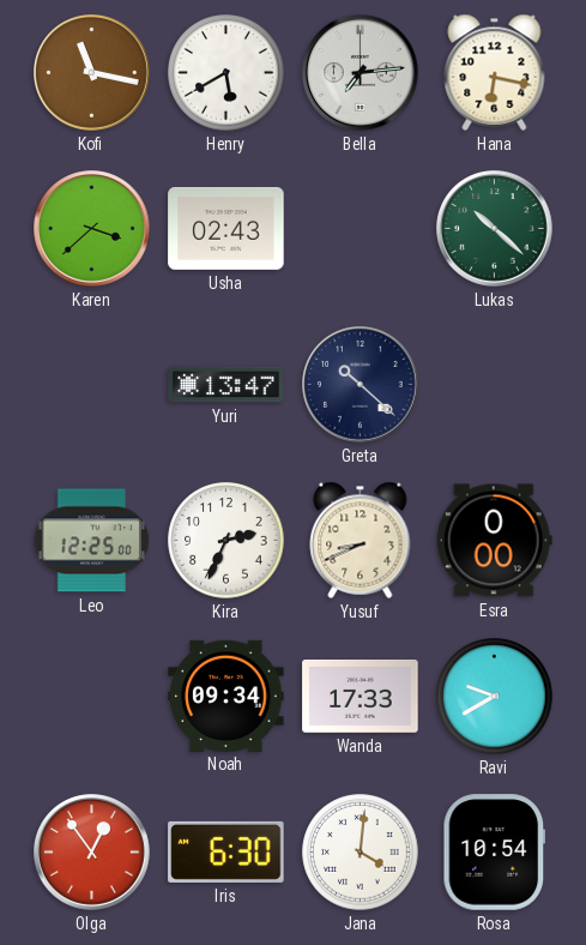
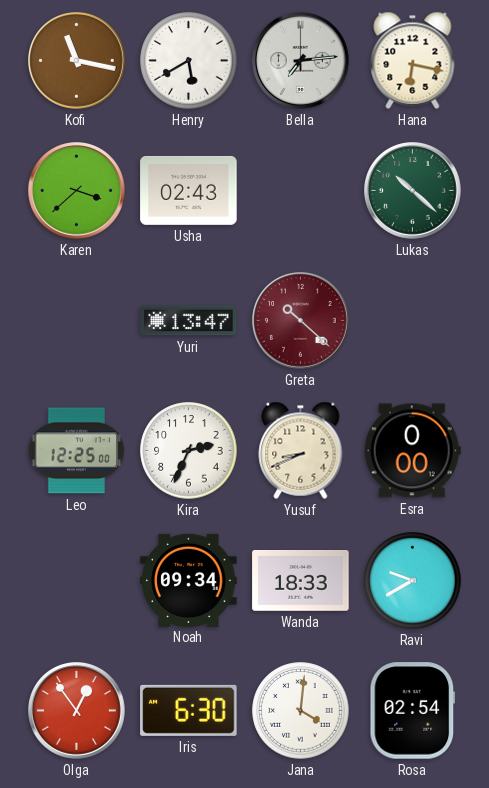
Greta dial: navy -> burgundy
Wanda: 17:33 -> 18:33
Rosa: 10:54 -> 02:54
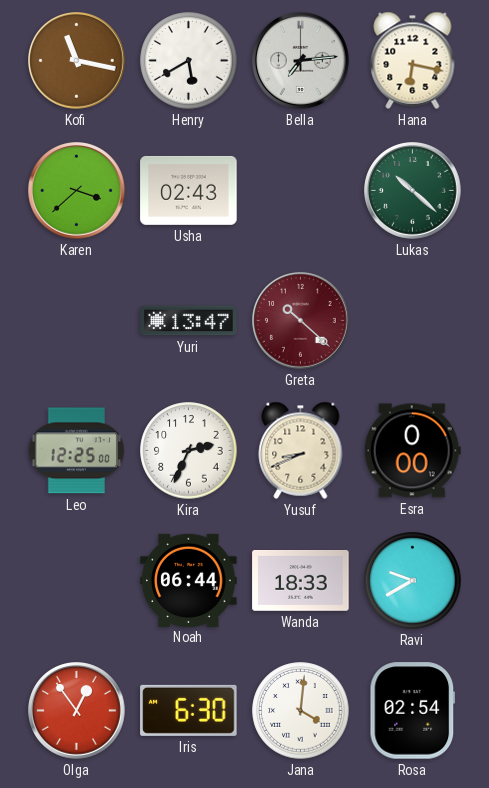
Noah: 09:34 -> 06:44
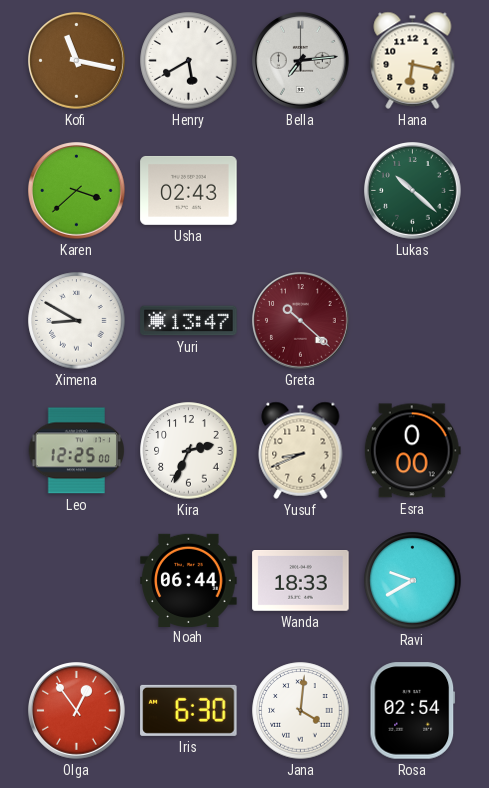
Ximena: none -> 8:50
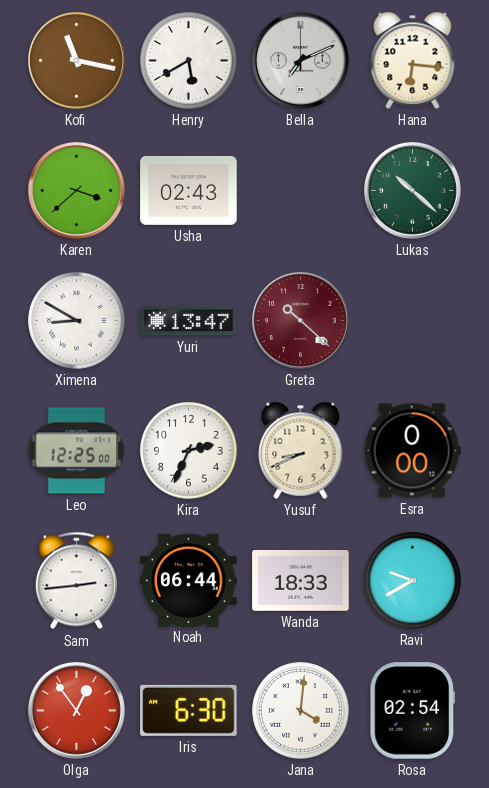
Bella: 7:14 -> 7:11
Hana: 6:17 -> 6:16
Sam: none -> 2:44
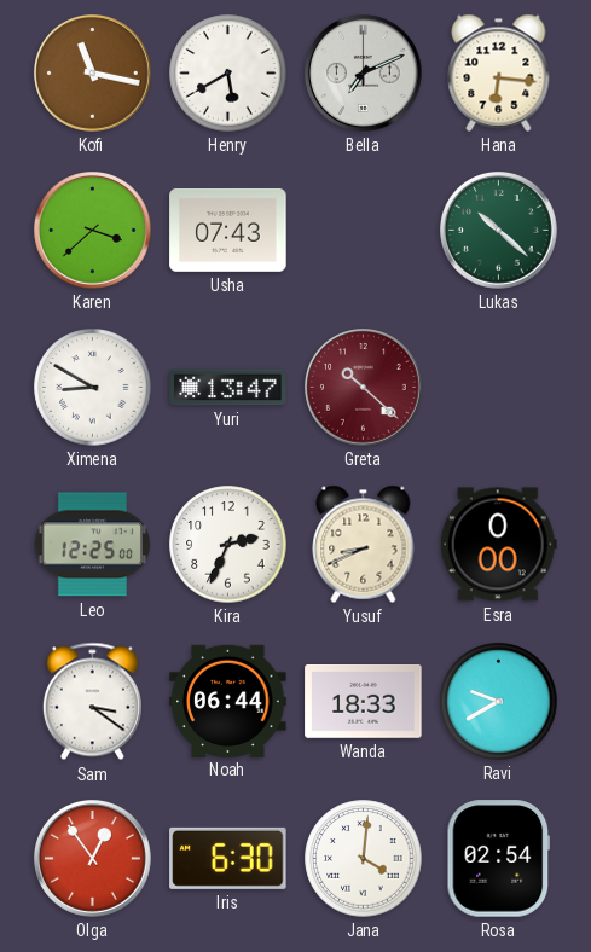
Usha: 02:43 -> 07:43
Sam: 2:44 -> 3:21
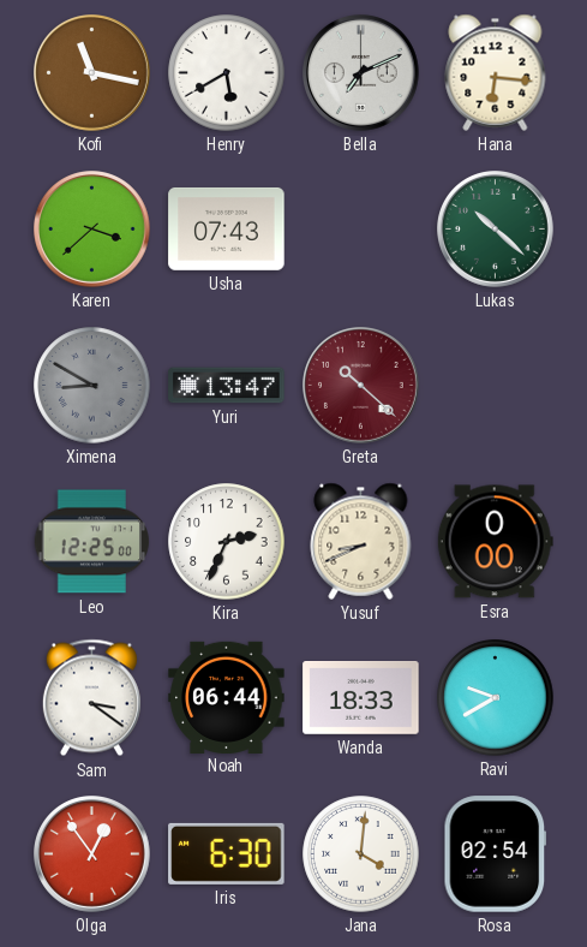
Ximena dial: white -> grey
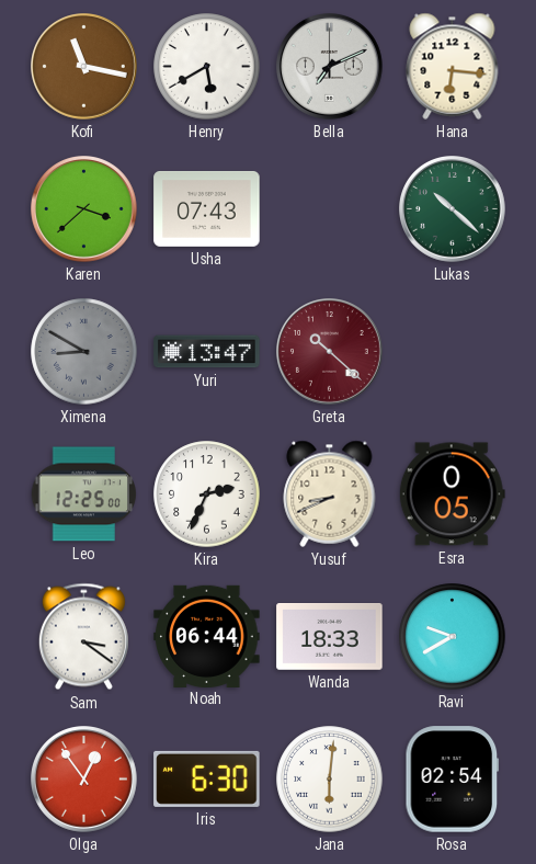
Esra: 0:00 -> 0:05
Jana: 4:01 -> 6:01
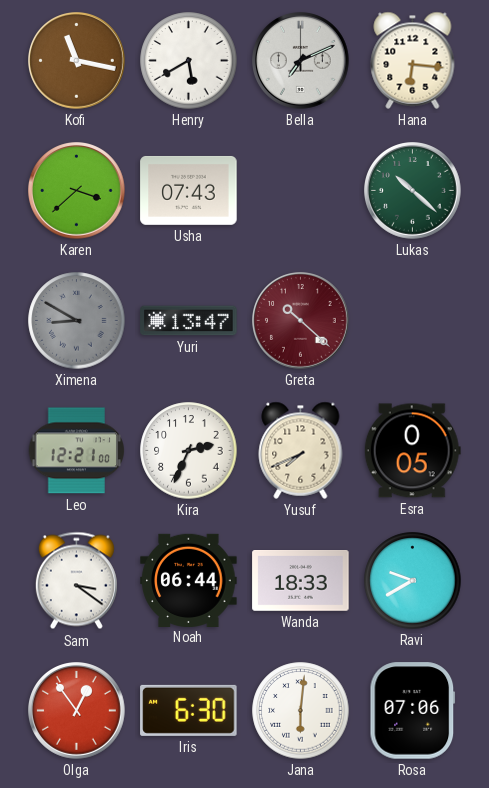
Leo: 12:25 -> 12:21
Yusuf: 8:41 -> 7:41
Rosa: 02:54 -> 07:06
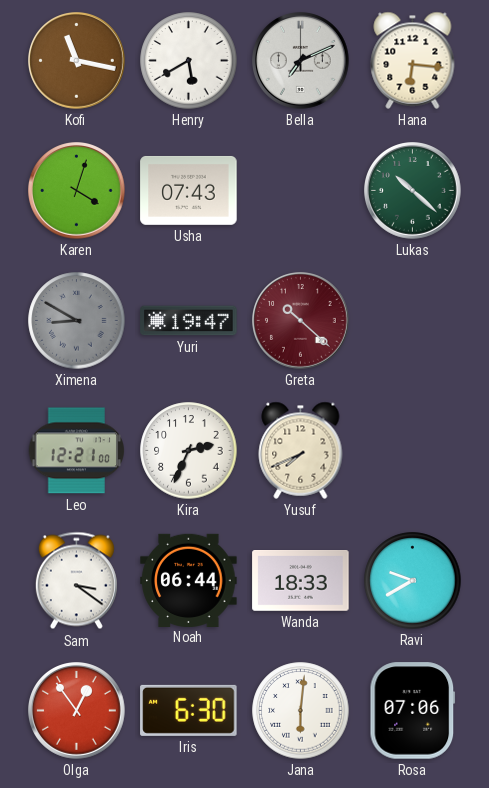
Karen: 3:38 -> 4:03
Yuri: 13:47 -> 19:47
Esra: 0:05 -> none
